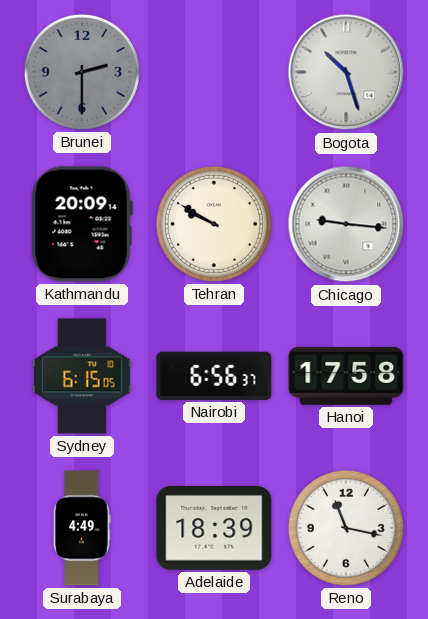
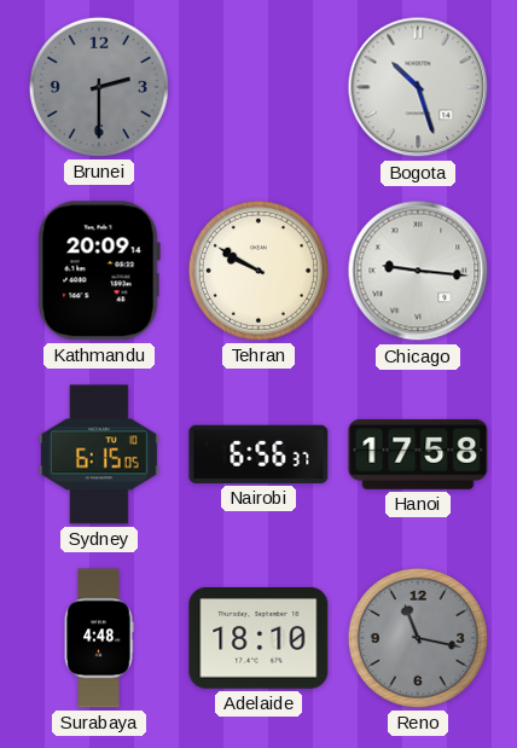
Surabaya: 4:49 -> 4:48
Adelaide: 18:39 -> 18:10
Reno dial: white -> grey
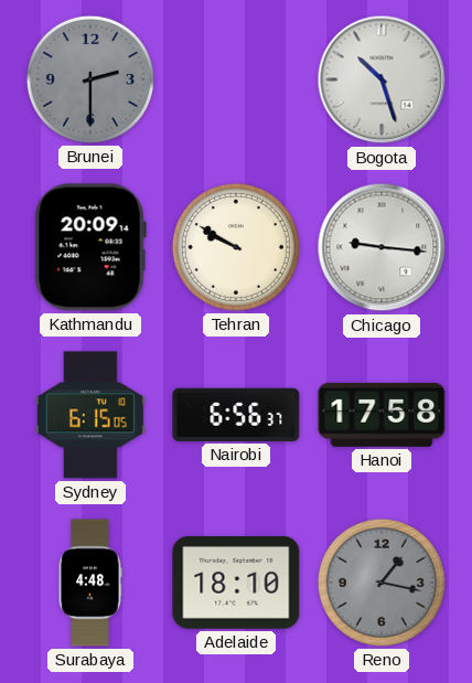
Reno: 11:17 -> 1:17
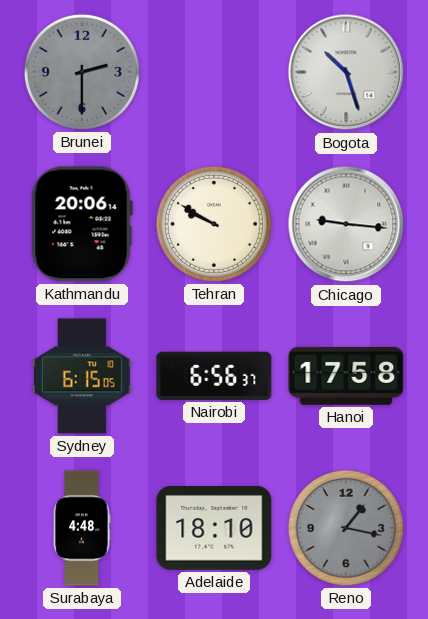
Kathmandu: 20:09 -> 20:06
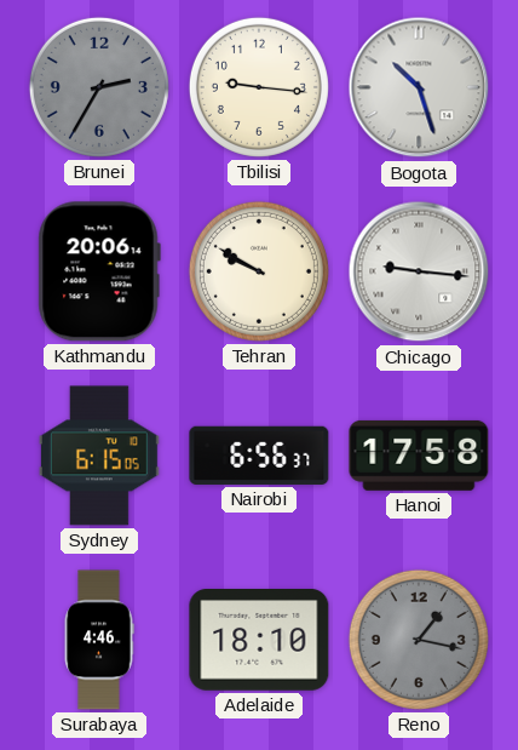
Brunei: 2:30 -> 2:35
Tbilisi: none -> 9:16
Surabaya: 4:48 -> 4:46
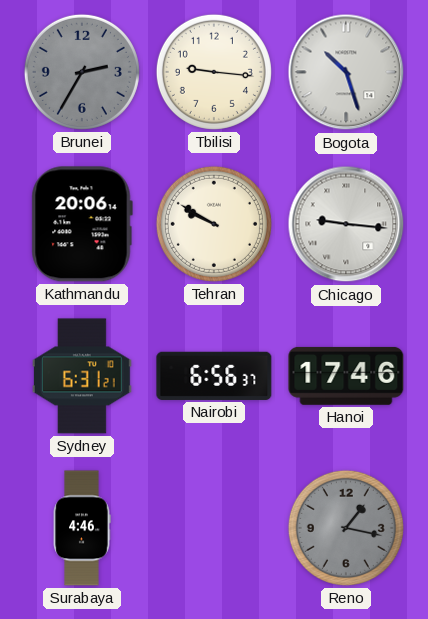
Sydney: 6:15 -> 6:31
Hanoi: 17:58 -> 17:46
Adelaide: 18:10 -> none
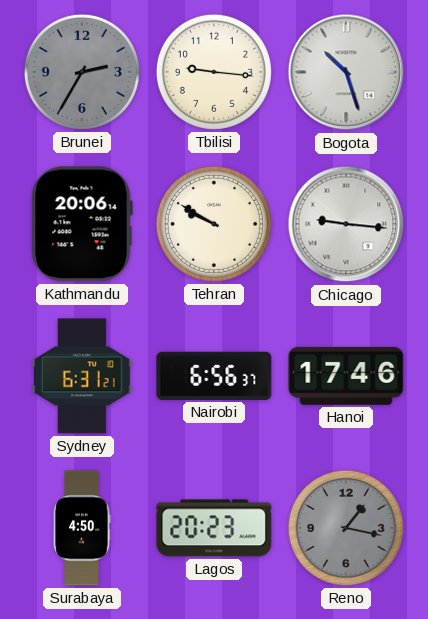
Surabaya: 4:46 -> 4:50
Lagos: none -> 20:23
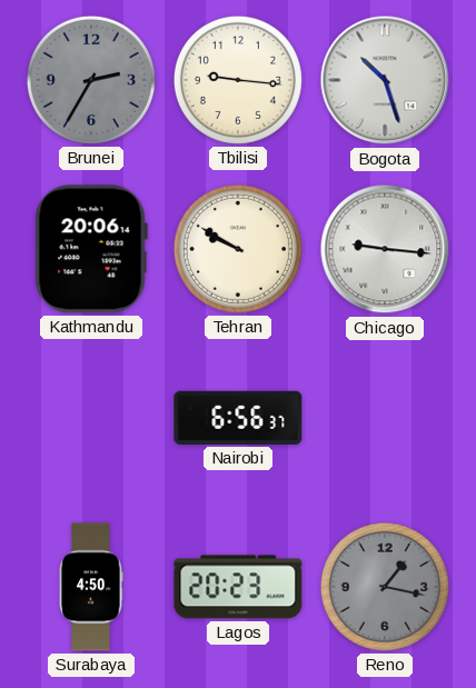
Sydney: 6:31 -> none
Hanoi: 17:46 -> none
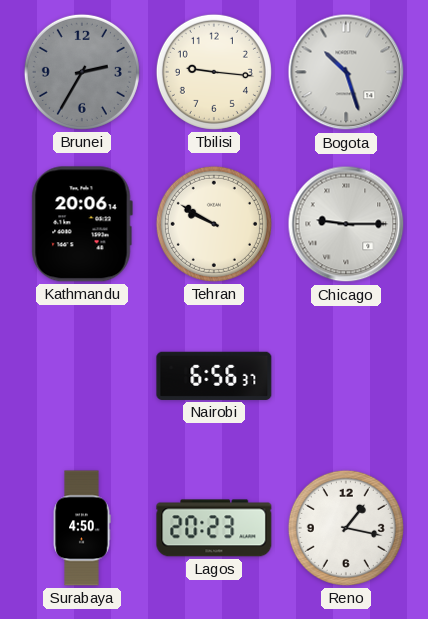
Chicago: 9:16 -> 9:15
Reno dial: grey -> white
